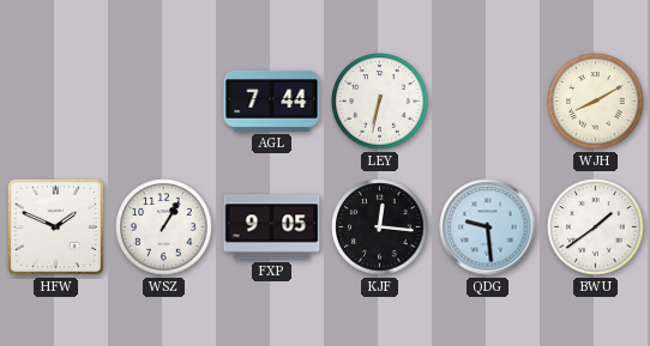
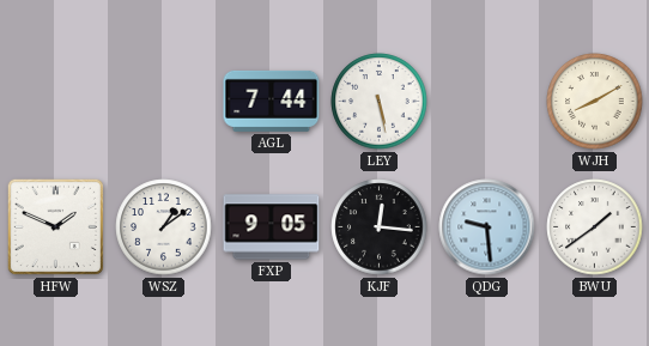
LEY: 6:32 -> 5:28
WSZ: 1:05 -> 1:09
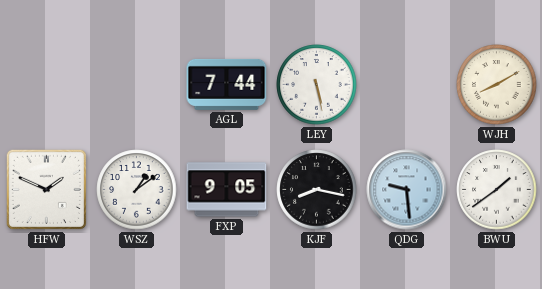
KJF: 12:16 -> 8:17
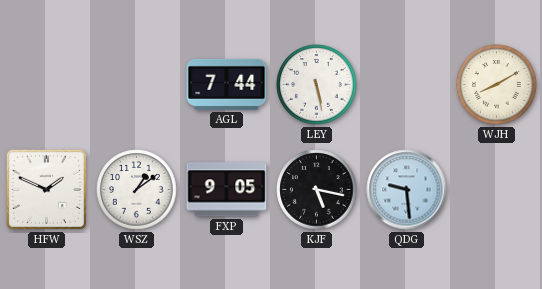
KJF: 8:17 -> 5:17
BWU: 1:39 -> none
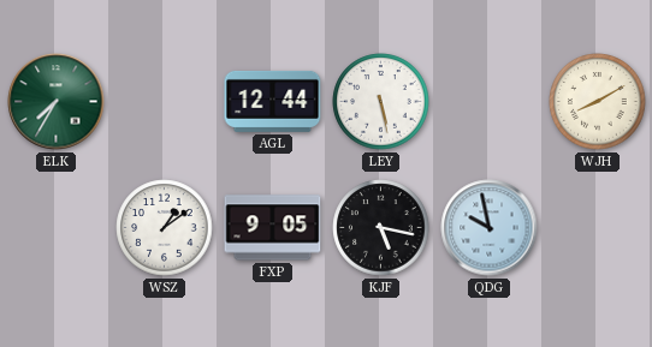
ELK: none -> 7:35
AGL: 7:44 -> 12:44
HFW: 1:49 -> none
QDG: 9:29 -> 9:58
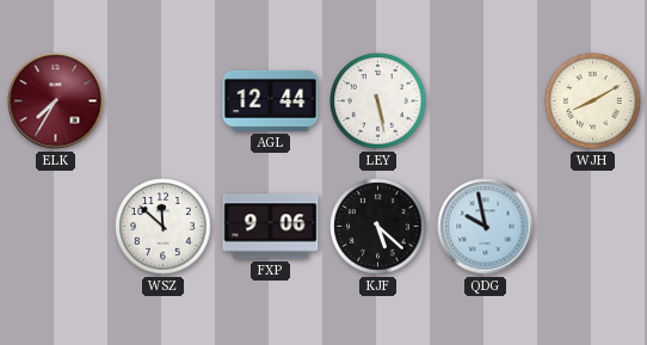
ELK dial: green -> burgundy
WSZ: 1:09 -> 11:52
FXP: 9:05 -> 9:06
KJF: 5:17 -> 5:22
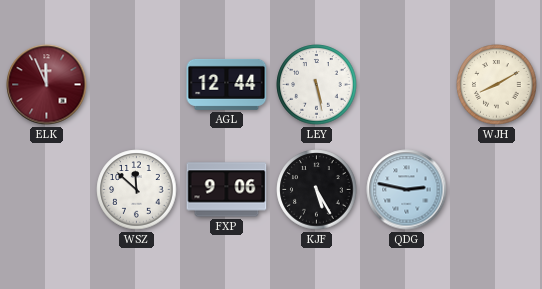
ELK: 7:35 -> 11:56
KJF: 5:22 -> 5:25
QDG: 9:58 -> 2:47
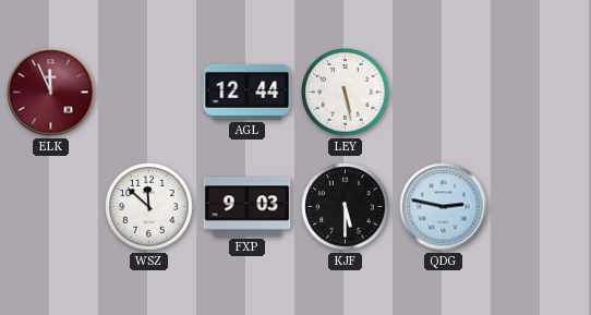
WJH: 8:10 -> none
FXP: 9:06 -> 9:03
KJF: 5:25 -> 5:30
